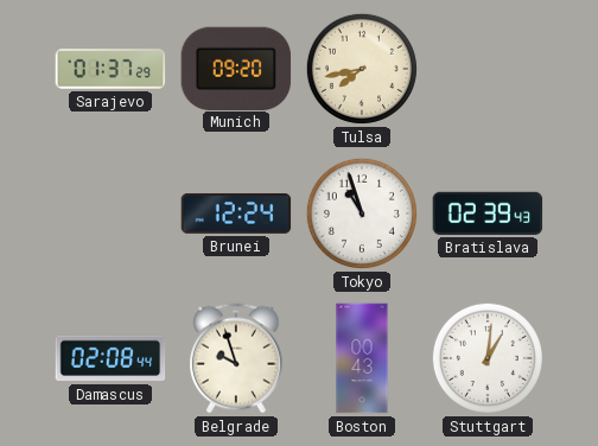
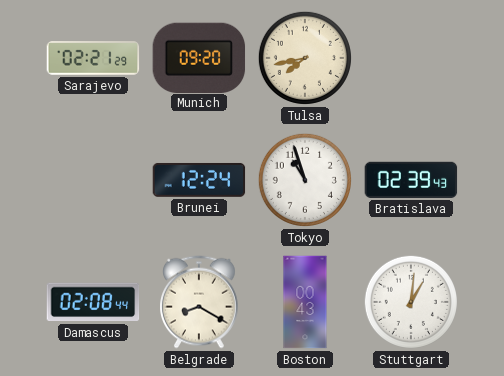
Sarajevo: 01:37 -> 02:21
Belgrade: 9:57 -> 8:20
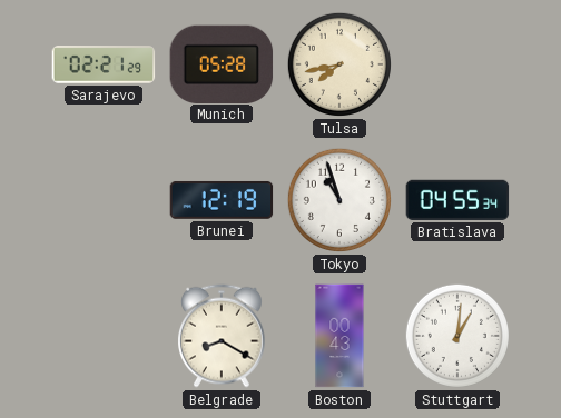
Munich: 09:20 -> 05:28
Brunei: 12:24 -> 12:19
Bratislava: 02:39 -> 04:55
Damascus: 02:08 -> none
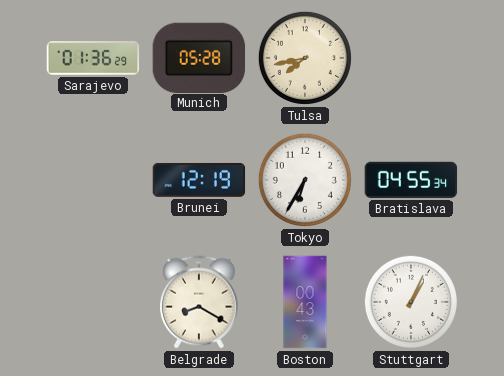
Sarajevo: 02:21 -> 01:36
Tokyo: 10:57 -> 6:35
Stuttgart: 1:01 -> 1:04
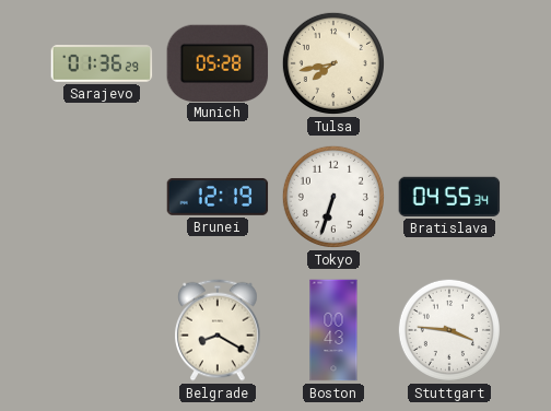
Tokyo: 6:35 -> 6:33
Stuttgart: 1:04 -> 3:46
